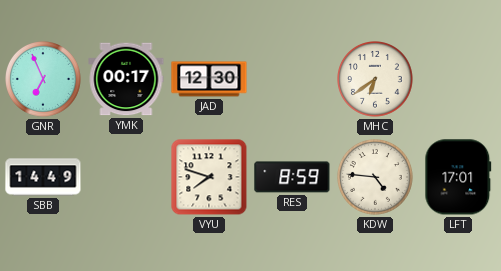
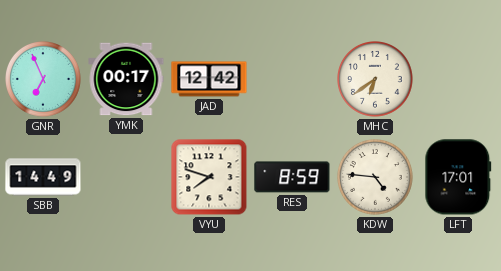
JAD: 12:30 -> 12:42
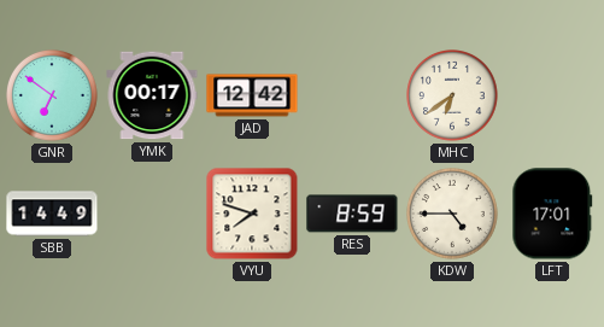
GNR: 6:56 -> 6:51
KDW: 4:46 -> 4:45
